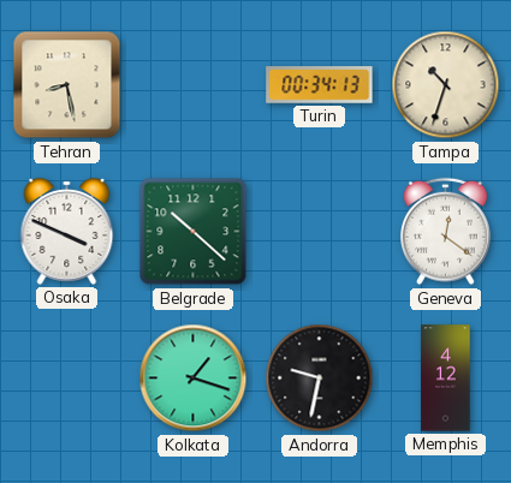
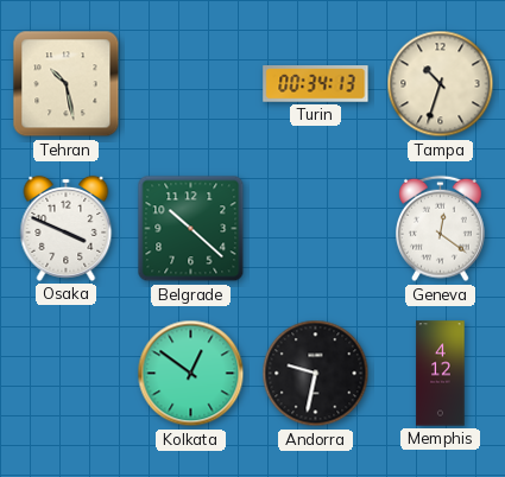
Tehran: 8:28 -> 10:28
Kolkata: 1:18 -> 12:51
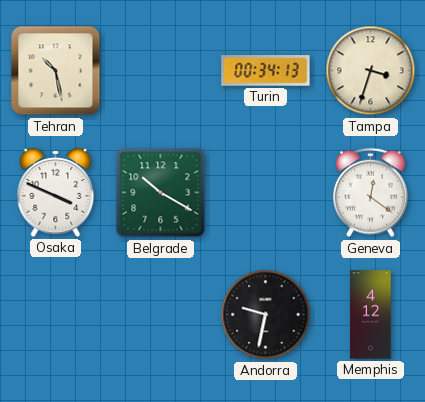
Tampa: 10:33 -> 3:33
Belgrade: 10:22 -> 10:20
Kolkata: 12:51 -> none
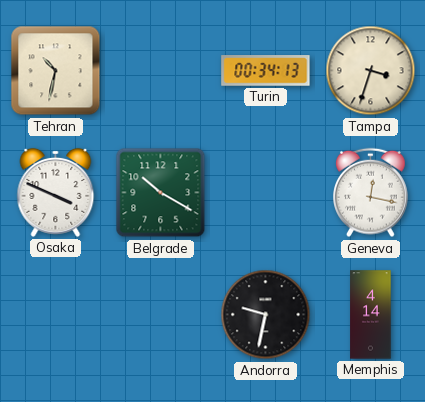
Tehran: 10:28 -> 10:32
Geneva: 12:21 -> 12:17
Memphis: 4:12 -> 4:14
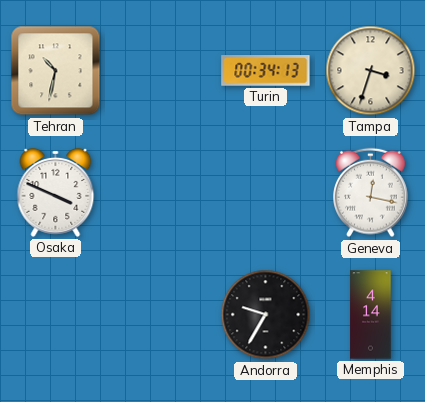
Belgrade: 10:20 -> none
Andorra: 9:32 -> 9:35
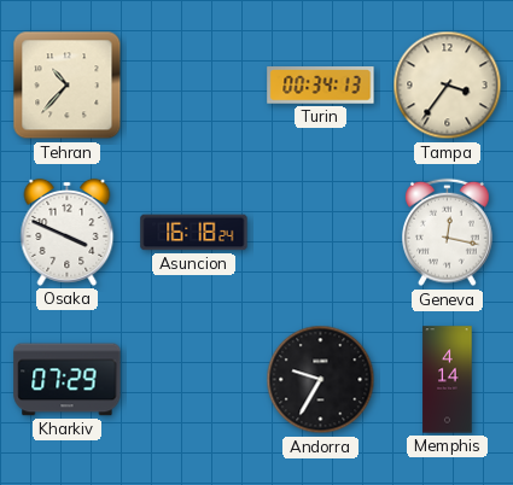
Tehran: 10:32 -> 10:37
Tampa: 3:33 -> 3:36
Asuncion: none -> 16:18
Kharkiv: none -> 07:29
